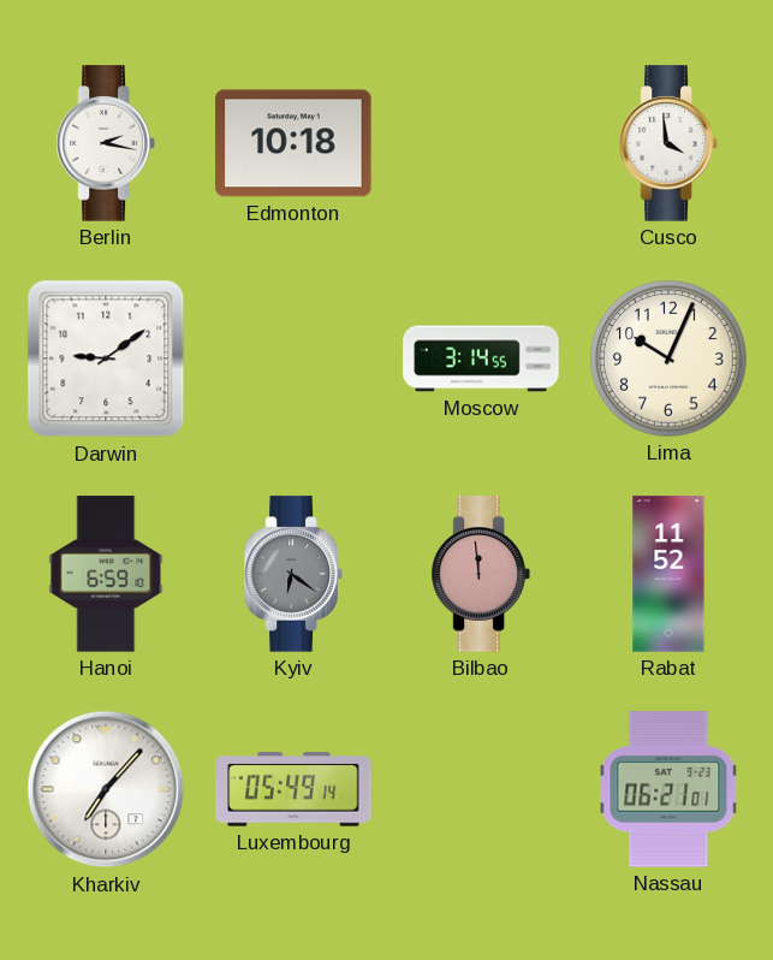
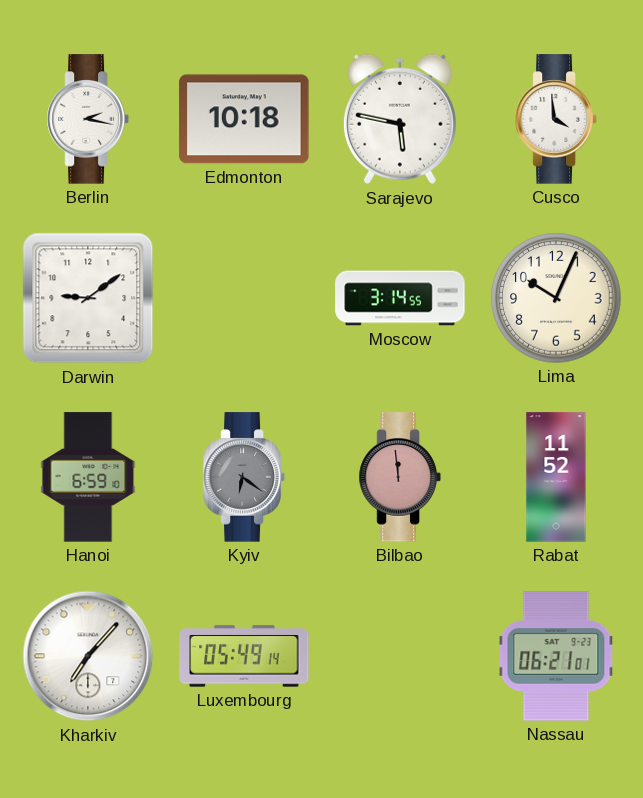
Sarajevo: none -> 5:47
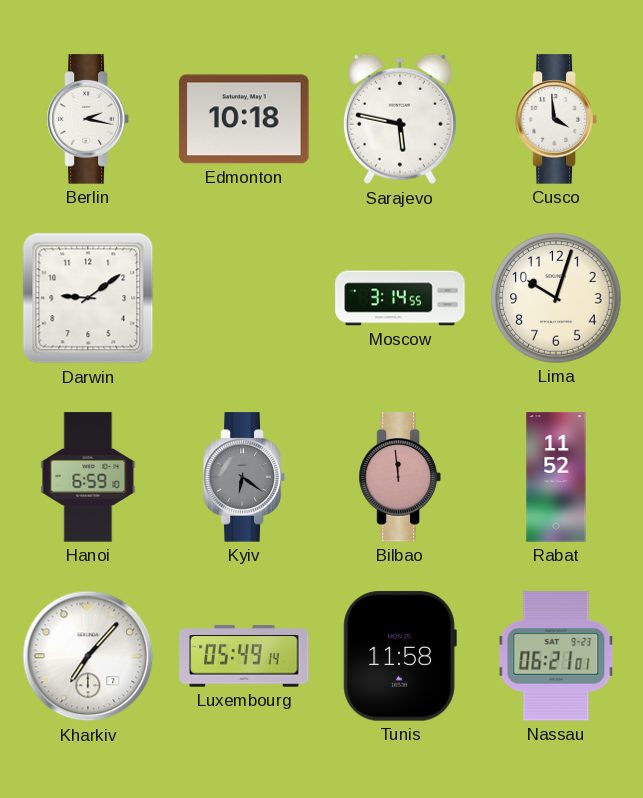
Lima: 10:04 -> 10:03
Tunis: none -> 11:58
